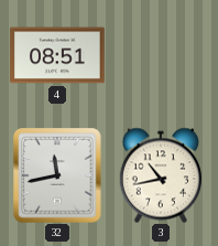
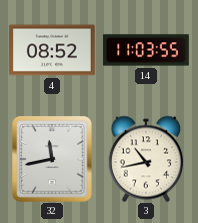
4: 08:51 -> 08:52
14: none -> 11:03
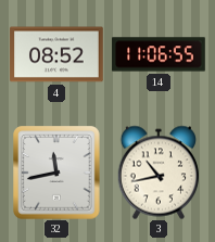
14: 11:03 -> 11:06
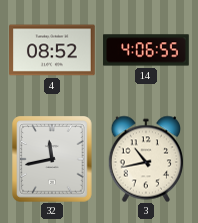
14: 11:06 -> 4:06
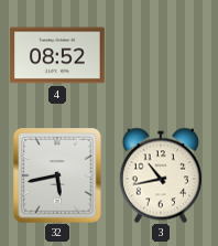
14: 4:06 -> none
32: 11:43 -> 5:43
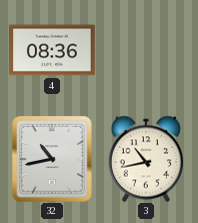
4: 08:52 -> 08:36
32: 5:43 -> 10:43
